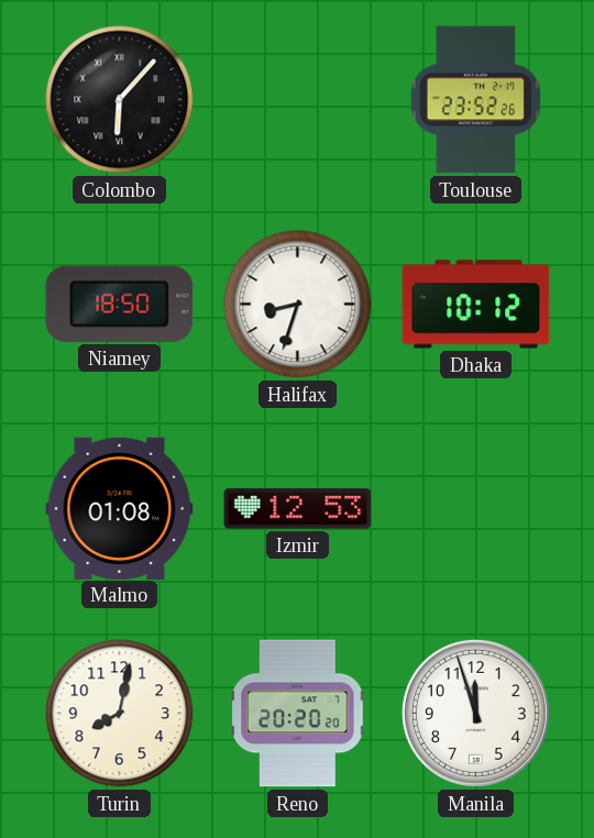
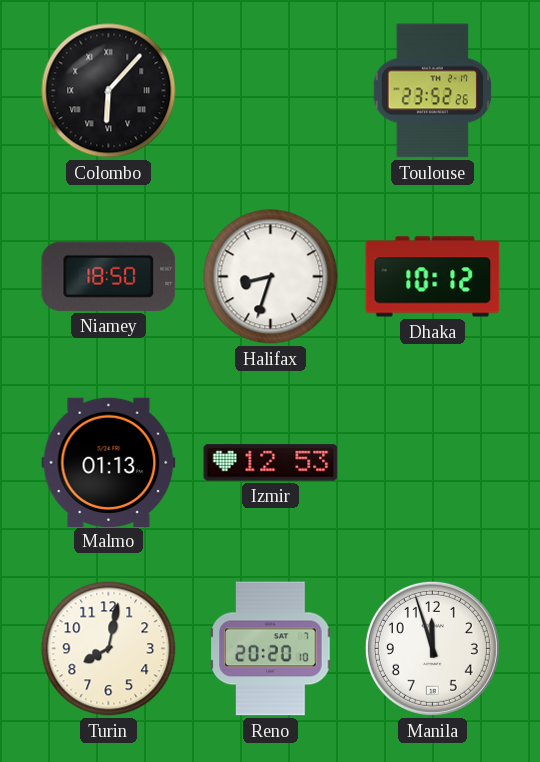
Malmo: 01:08 -> 01:13
Reno: 20:20:20 -> 20:20:10
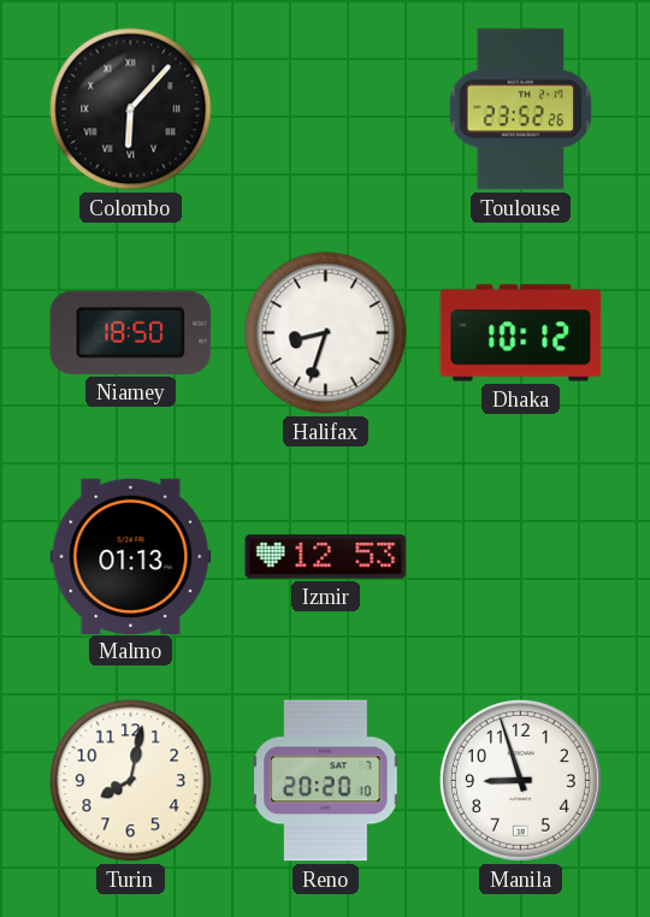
Manila: 11:57 -> 8:57
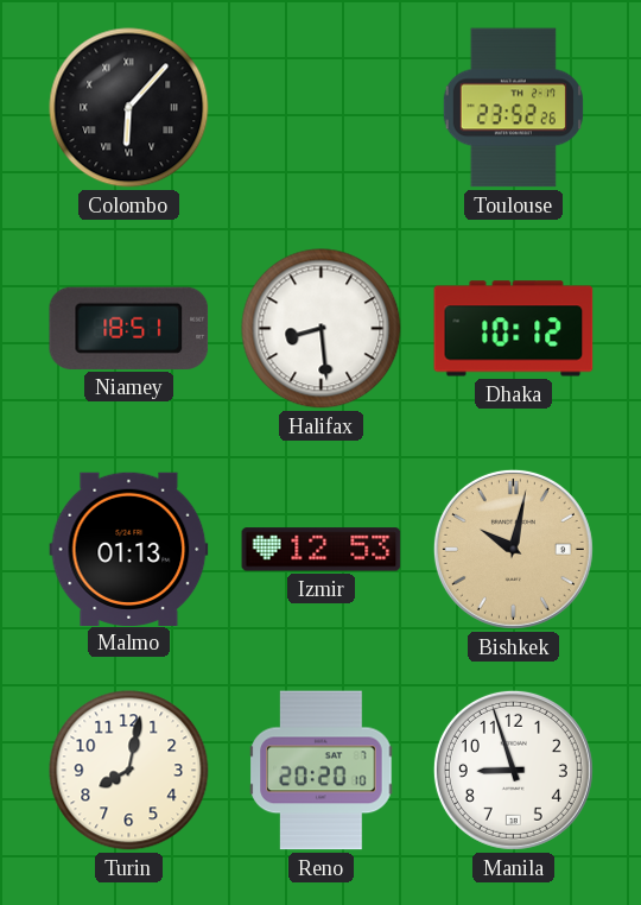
Niamey: 18:50 -> 18:51
Halifax: 8:33 -> 8:29
Bishkek: none -> 10:02
